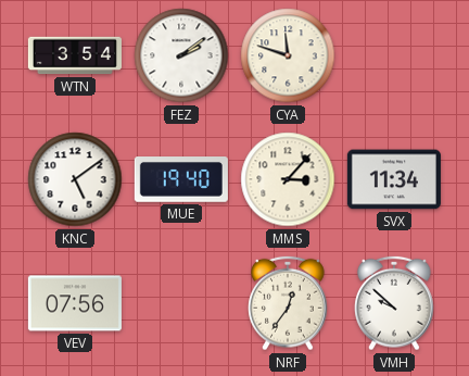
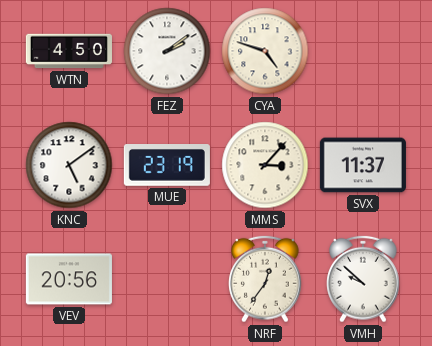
WTN: 3:54 -> 4:50
CYA: 11:48 -> 4:48
MUE: 19:40 -> 23:19
SVX: 11:34 -> 11:37
VEV: 07:56 -> 20:56
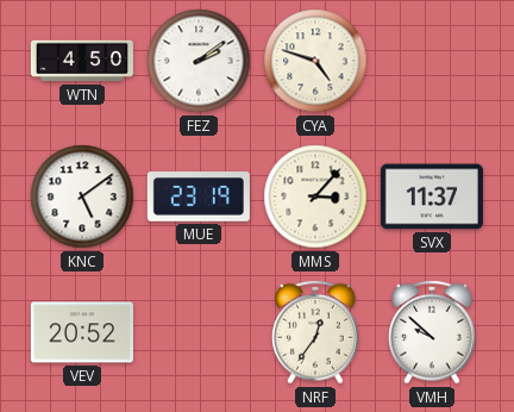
VEV: 20:56 -> 20:52
